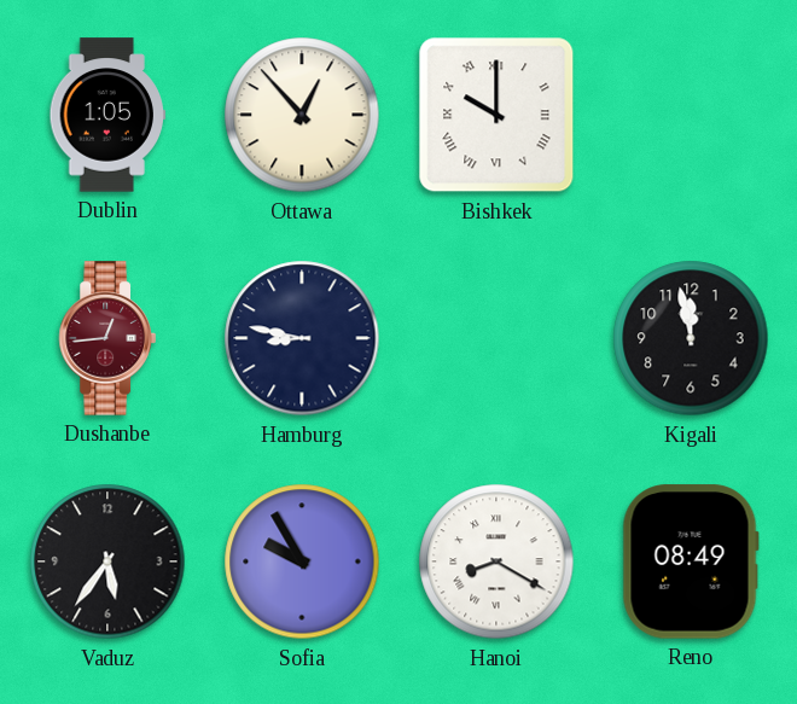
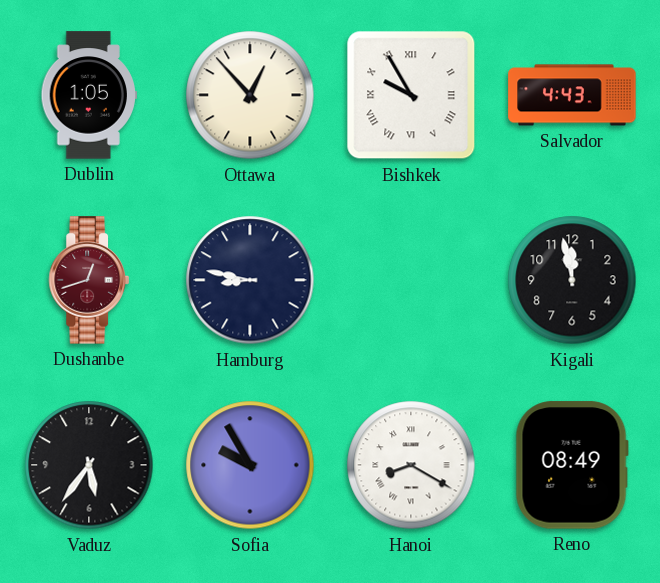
Bishkek: 10:00 -> 9:55
Salvador: none -> 4:43
Dushanbe: 12:44 -> 12:42
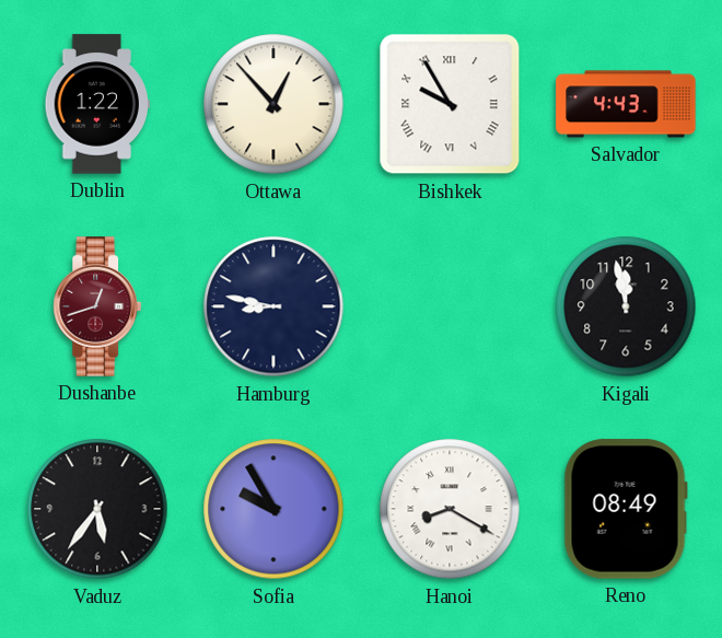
Dublin: 1:05 -> 1:22
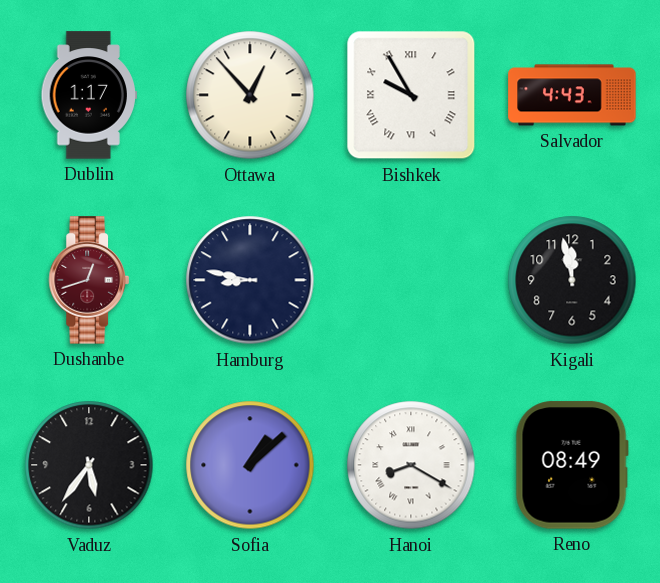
Dublin: 1:22 -> 1:17
Sofia: 9:55 -> 1:08
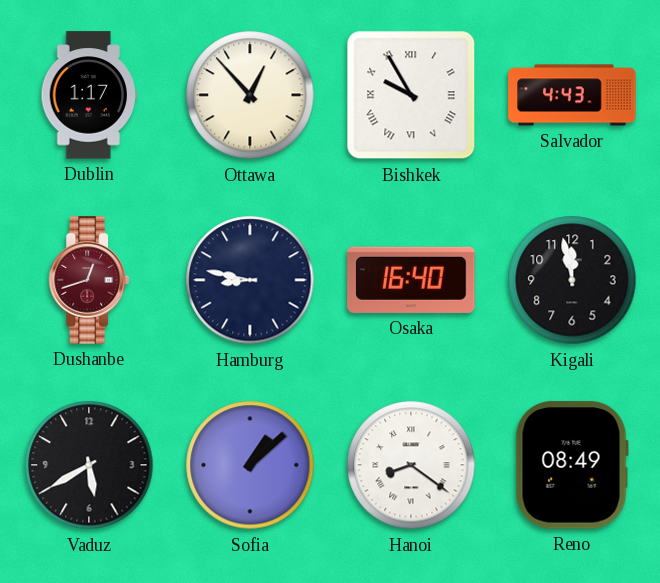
Osaka: none -> 16:40
Vaduz: 5:36 -> 5:40
Hanoi: 8:20 -> 8:21
